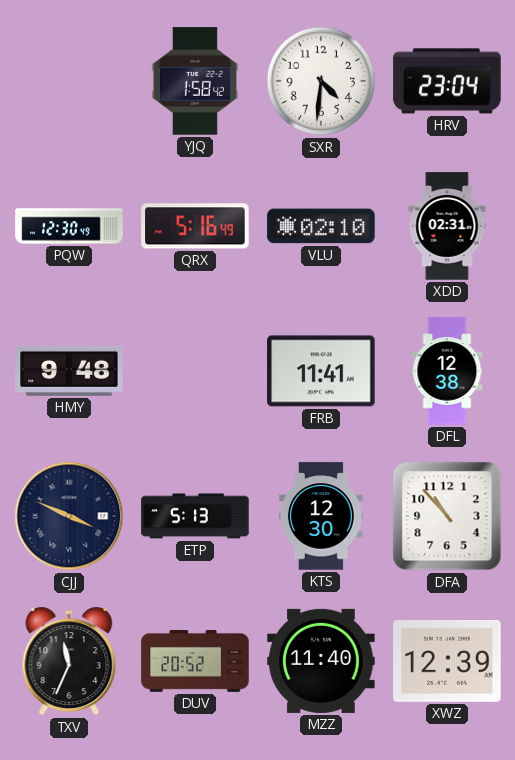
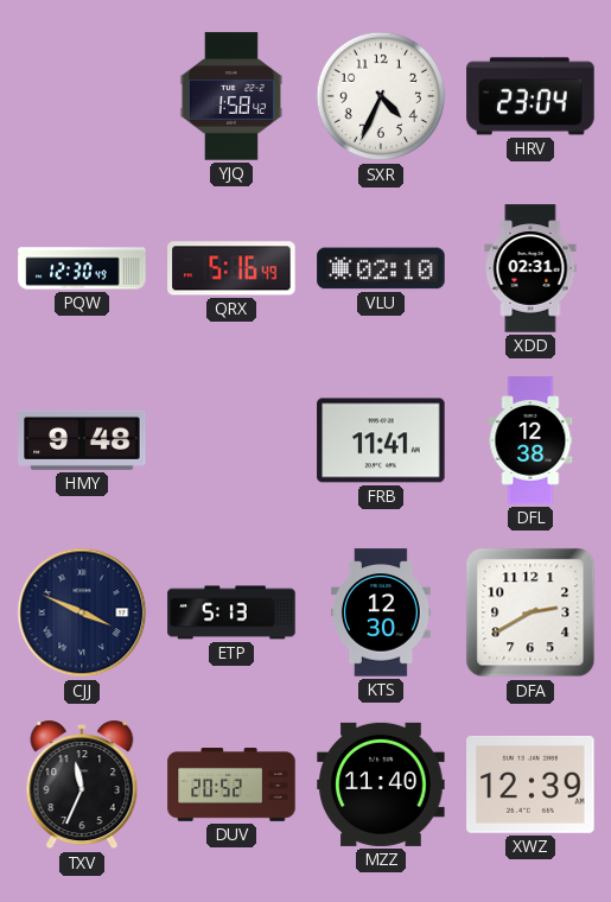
SXR: 4:31 -> 4:34
DFA: 10:53 -> 2:40
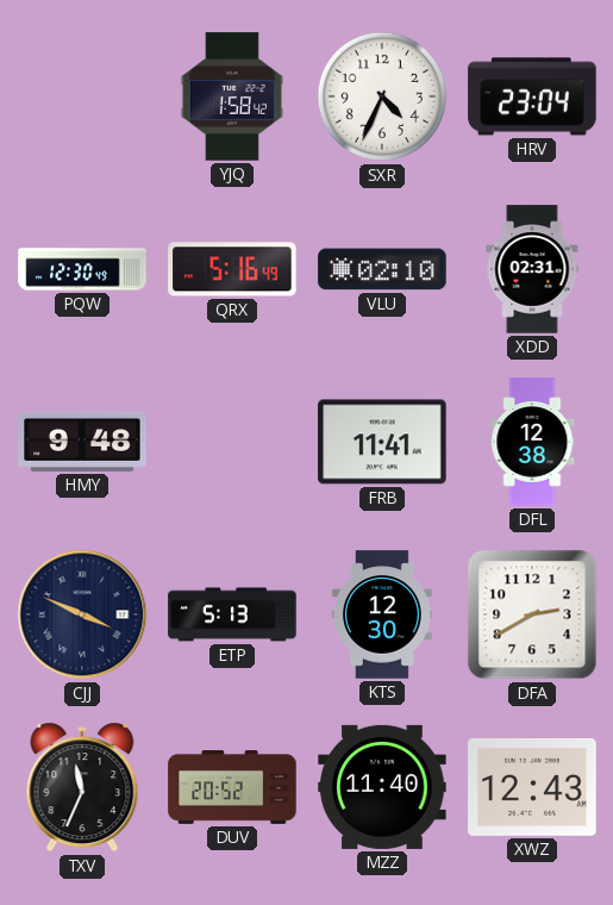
XWZ: 12:39 -> 12:43
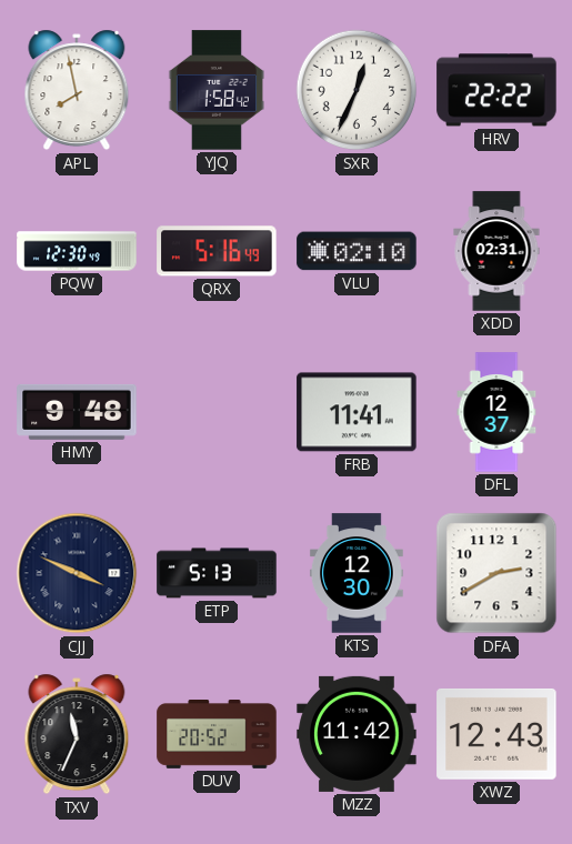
APL: none -> 7:58
SXR: 4:34 -> 12:34
HRV: 23:04 -> 22:22
DFL: 12:38 -> 12:37
MZZ: 11:40 -> 11:42
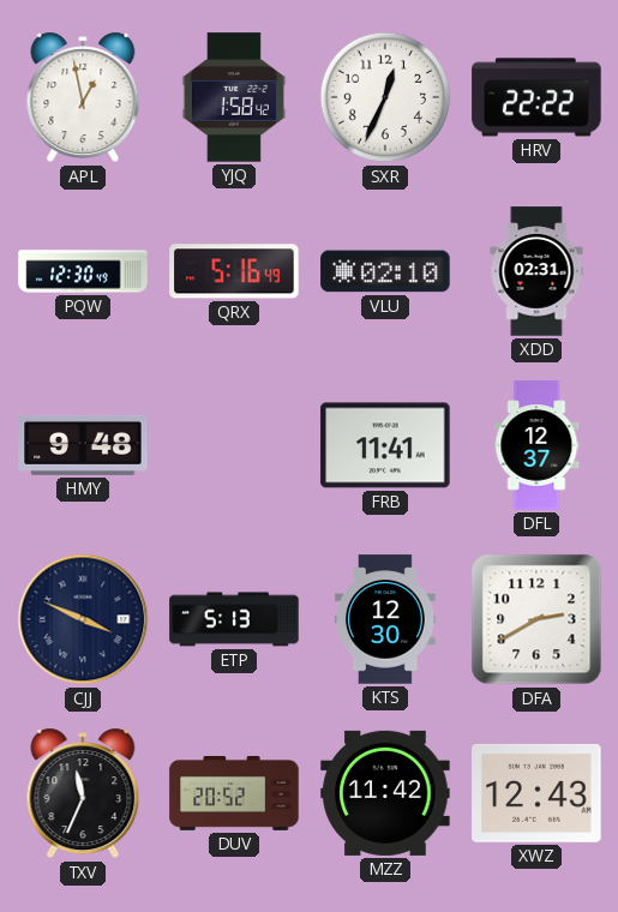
APL: 7:58 -> 12:58
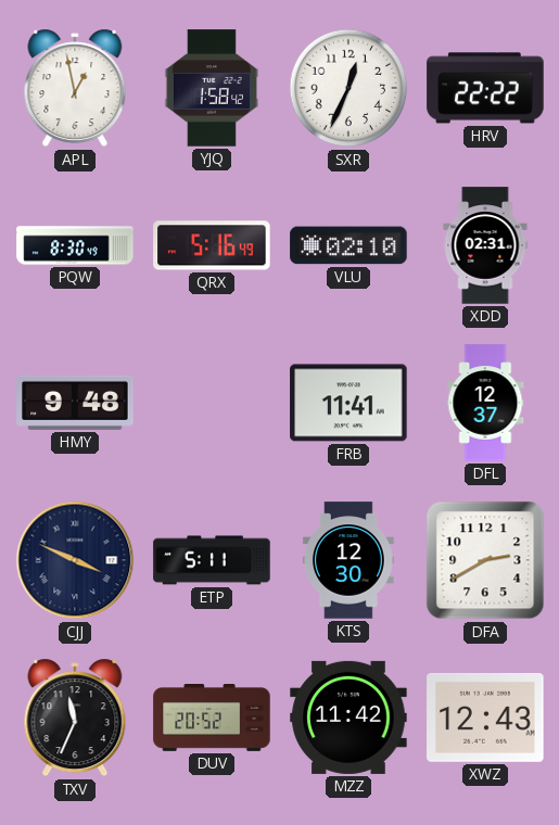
PQW: 12:30 -> 8:30
ETP: 5:13 -> 5:11
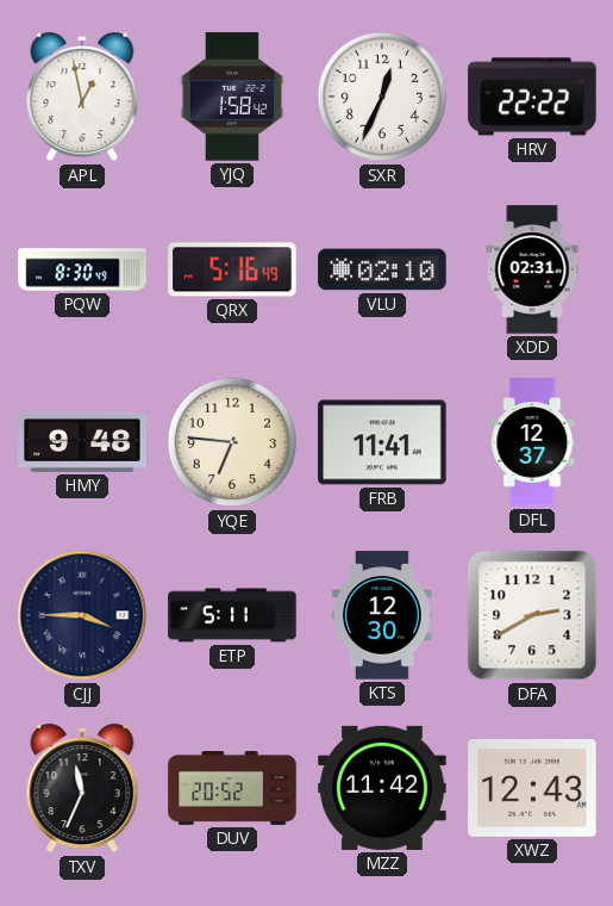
YQE: none -> 6:46
CJJ: 3:49 -> 3:45
